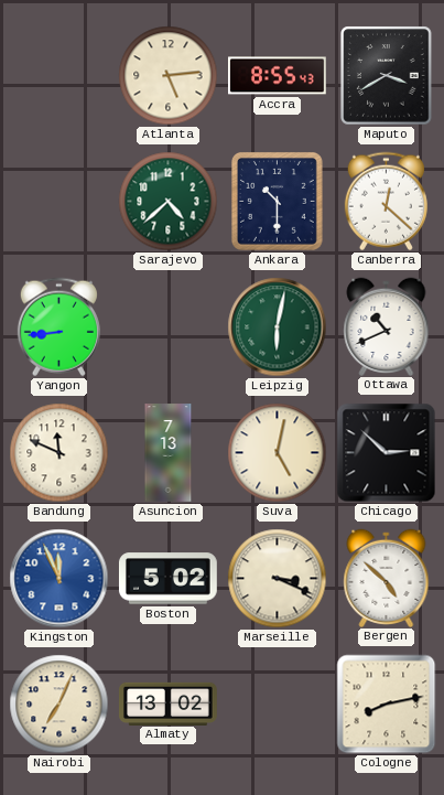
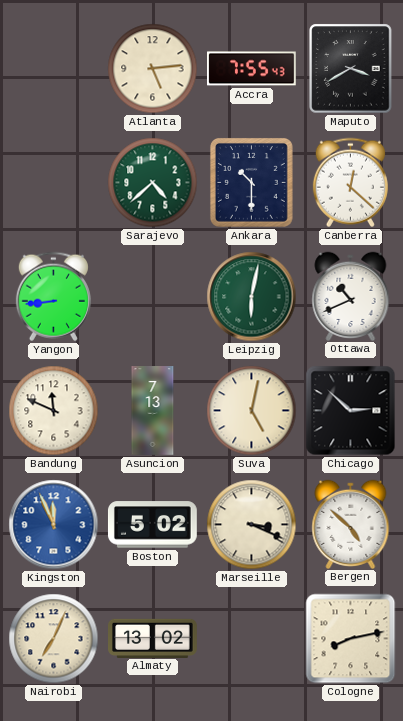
Accra: 8:55 -> 7:55
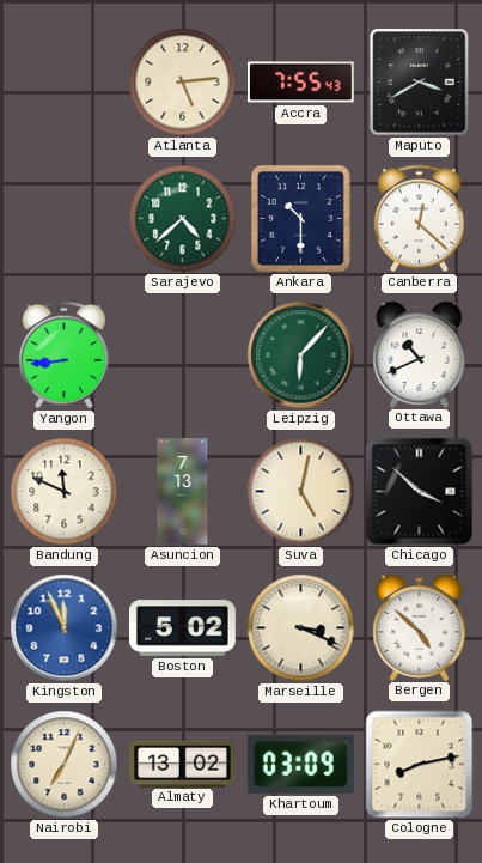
Leipzig: 6:02 -> 6:07
Chicago: 2:52 -> 3:52
Khartoum: none -> 03:09
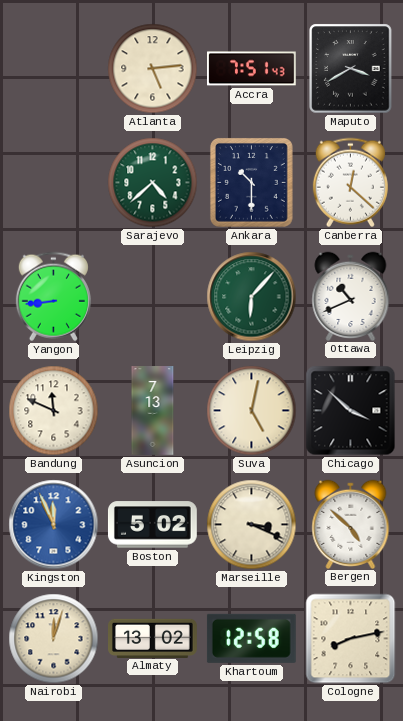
Accra: 7:55 -> 7:51
Nairobi: 7:04 -> 12:03
Khartoum: 03:09 -> 12:58
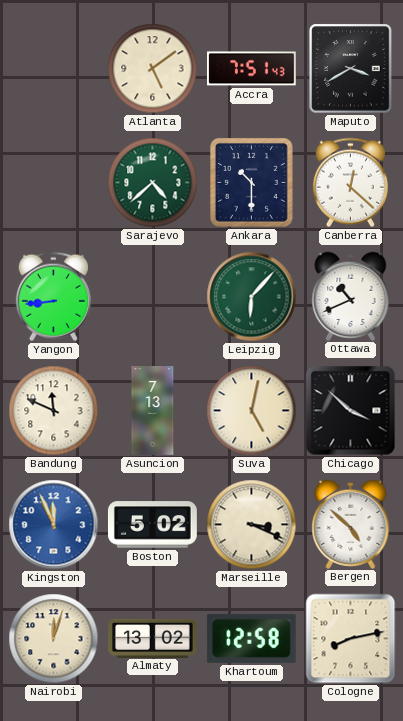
Atlanta: 5:14 -> 5:09
